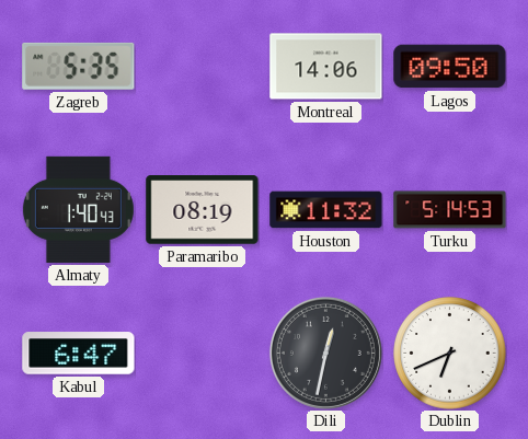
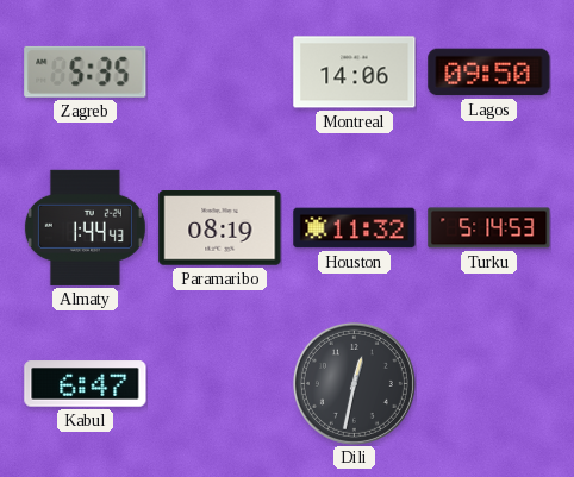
Almaty: 1:40 -> 1:44
Dublin: 6:41 -> none
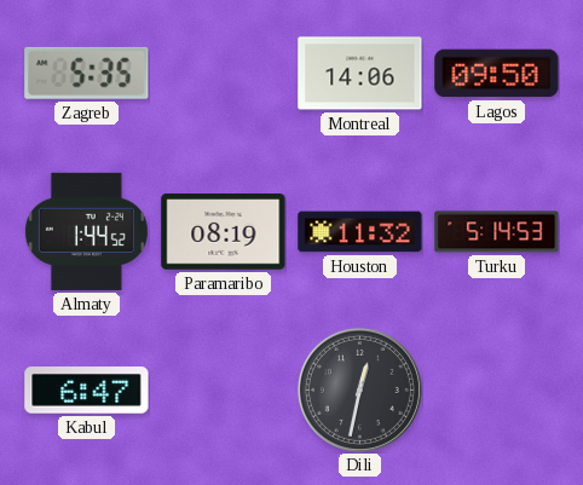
Almaty: 1:44:43 -> 1:44:52
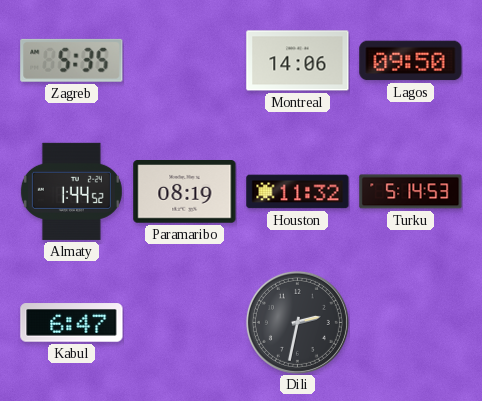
Dili: 12:32 -> 2:32
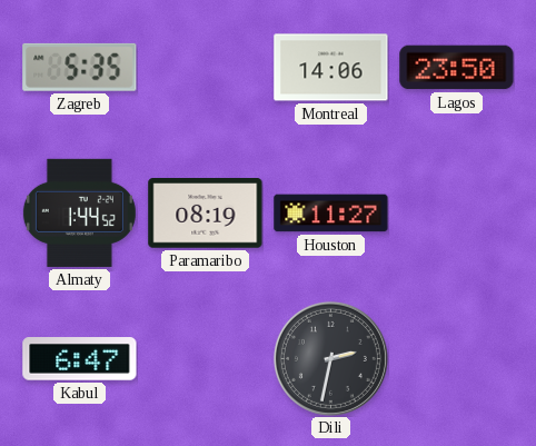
Lagos: 09:50 -> 23:50
Houston: 11:32 -> 11:27
Turku: 5:14 -> none
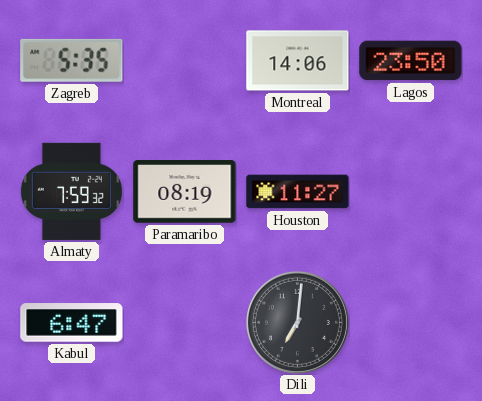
Almaty: 1:44 -> 7:59
Dili: 2:32 -> 7:01
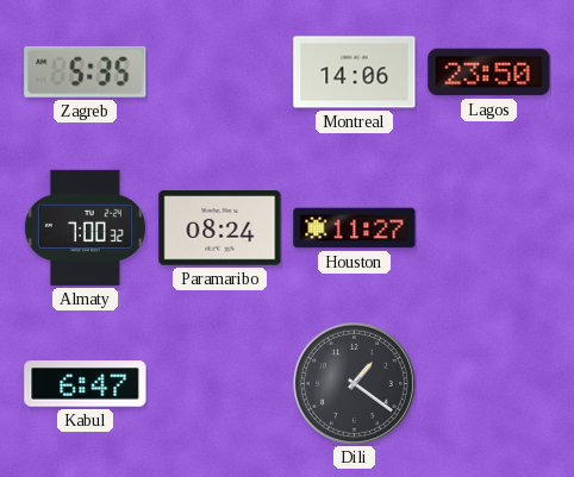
Almaty: 7:59 -> 7:00
Paramaribo: 08:19 -> 08:24
Dili: 7:01 -> 1:21
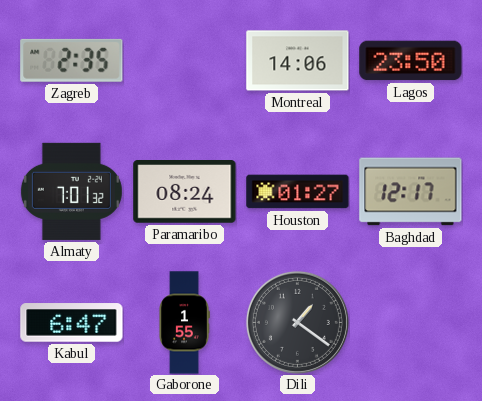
Zagreb: 5:35 -> 2:35
Almaty: 7:00 -> 7:01
Houston: 11:27 -> 01:27
Baghdad: none -> 12:17
Gaborone: none -> 1:55
